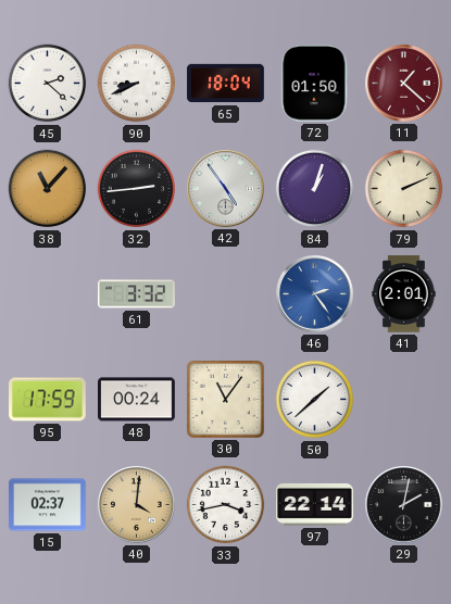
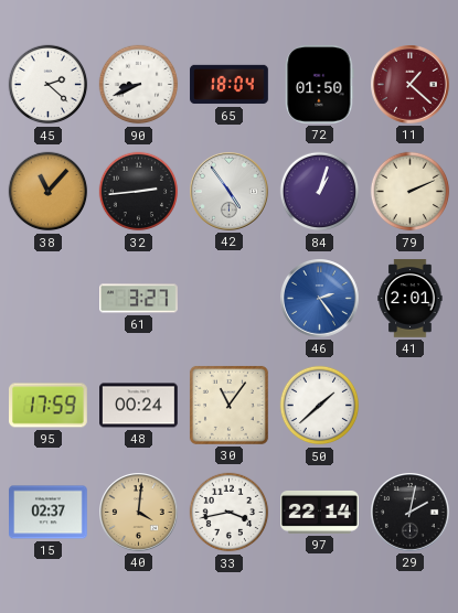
61: 3:32 -> 3:27
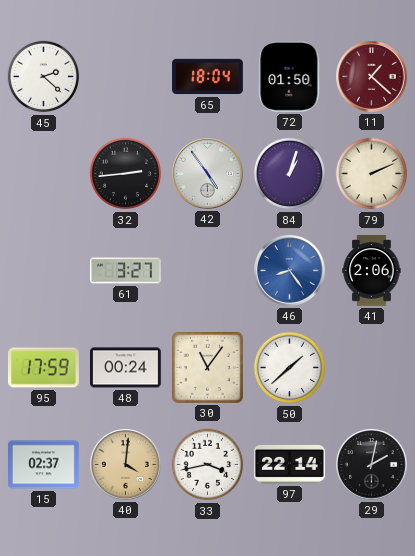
90: 8:41 -> none
38: 11:07 -> none
46: 2:24 -> 8:24
41: 2:01 -> 2:06
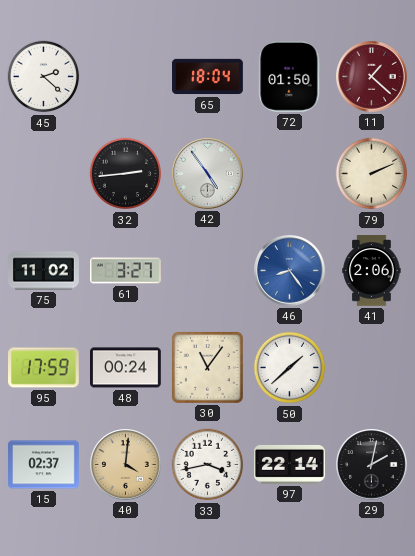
84: 1:03 -> none
75: none -> 11:02
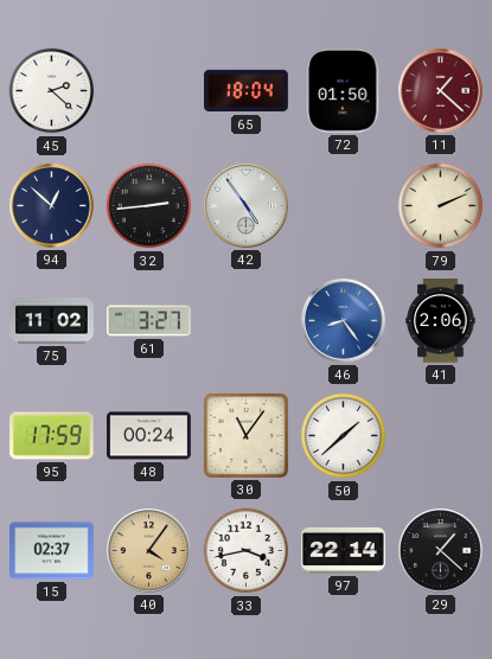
94: none -> 12:52
40: 4:01 -> 4:06
29: 2:02 -> 1:22
